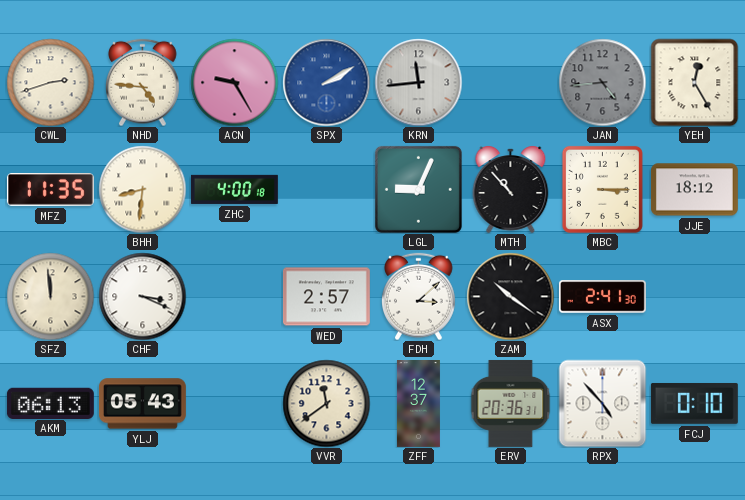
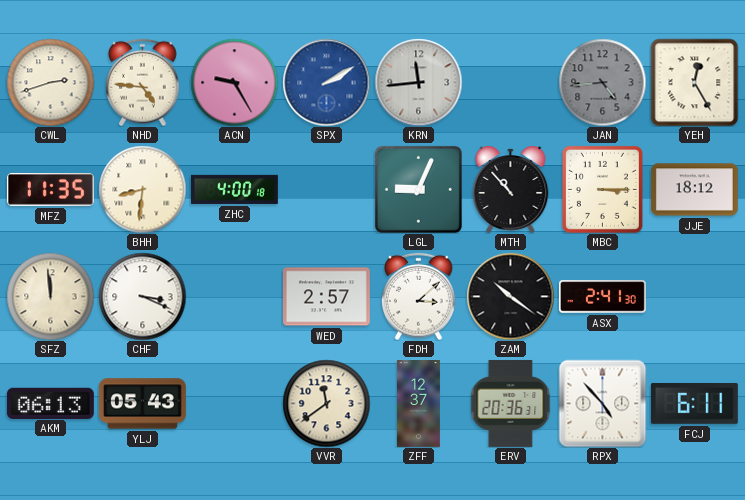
FCJ: 0:10 -> 6:11
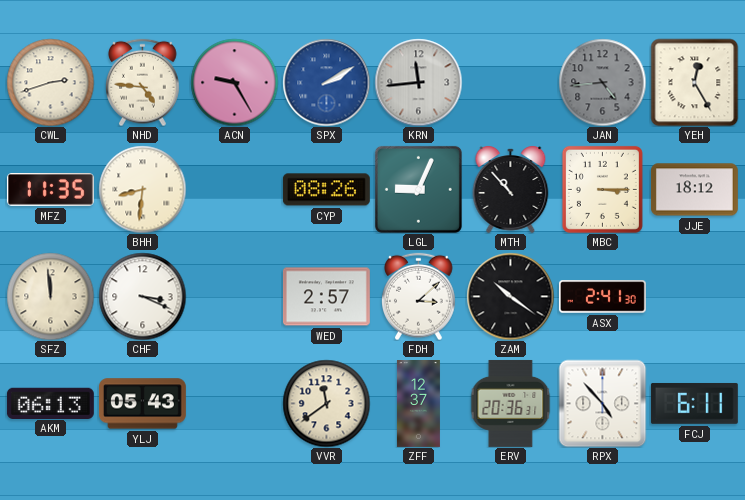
ZHC: 4:00 -> none
CYP: none -> 08:26
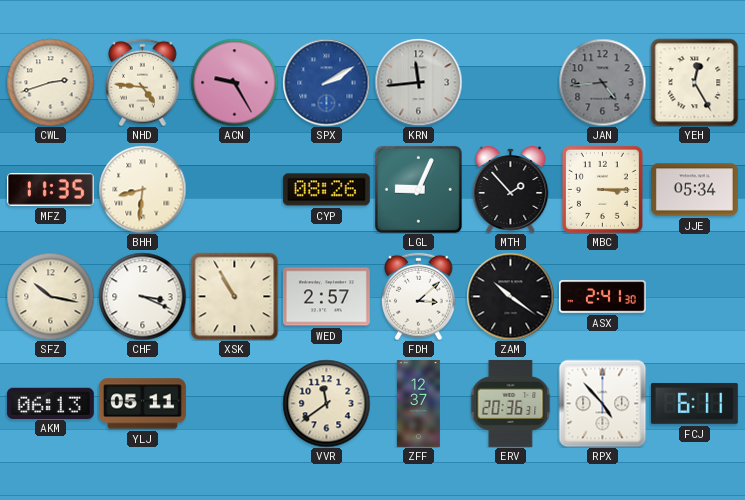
MTH: 10:53 -> 1:53
JJE: 18:12 -> 05:34
SFZ: 11:59 -> 10:17
XSK: none -> 10:55
YLJ: 05:43 -> 05:11
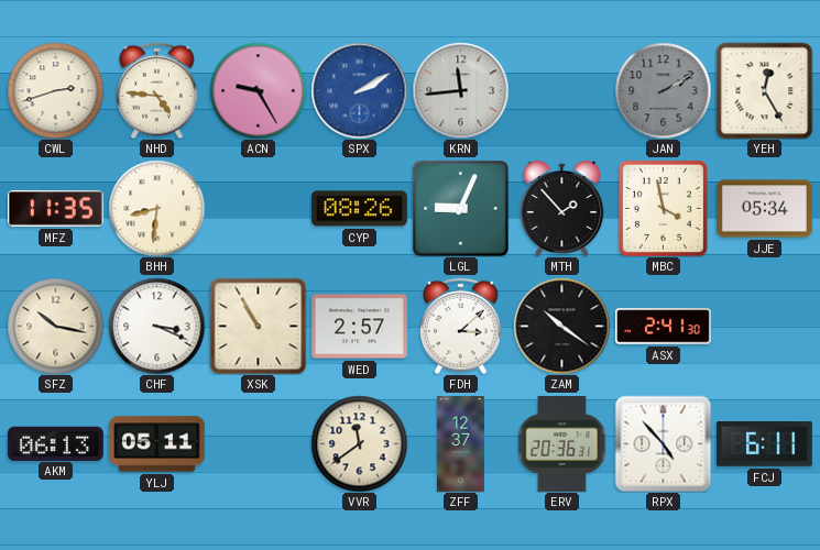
JAN: 4:44 -> 2:10
MBC: 3:15 -> 3:58
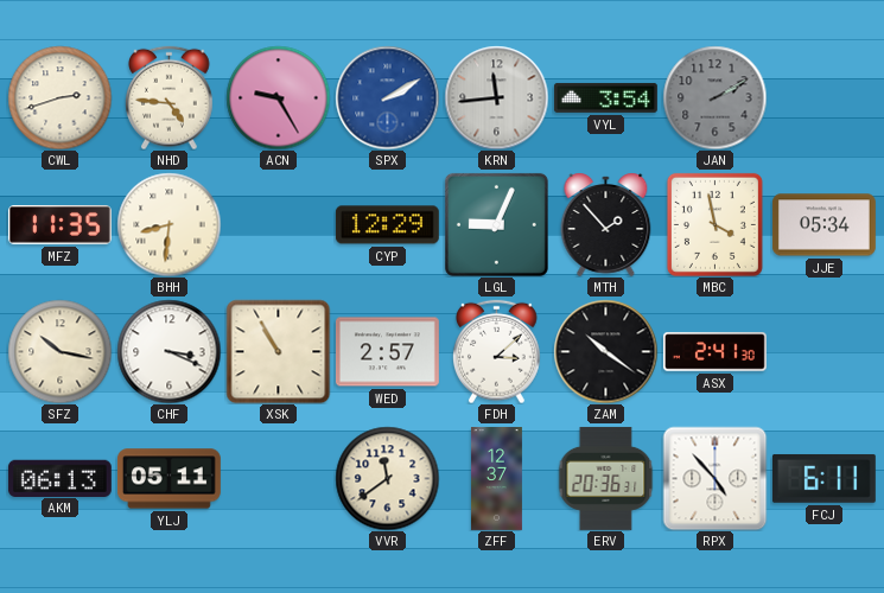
VYL: none -> 3:54
YEH: 12:25 -> none
CYP: 08:26 -> 12:29
